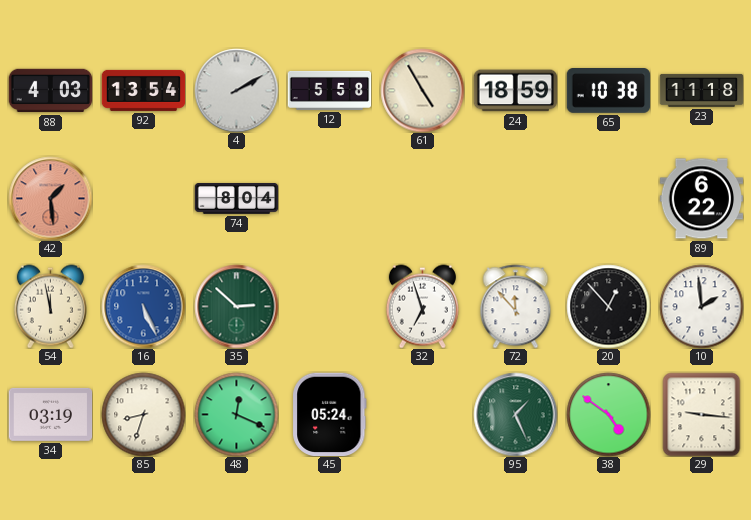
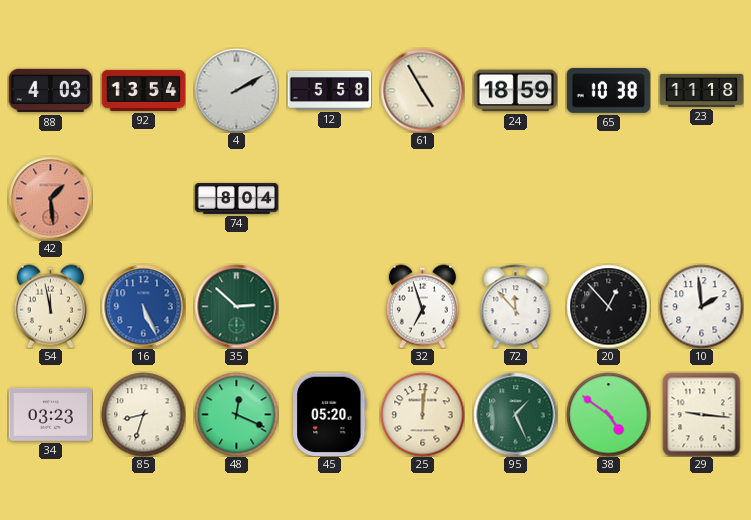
89: 6:22 -> none
34: 03:19 -> 03:23
45: 05:24 -> 05:20
25: none -> 12:01
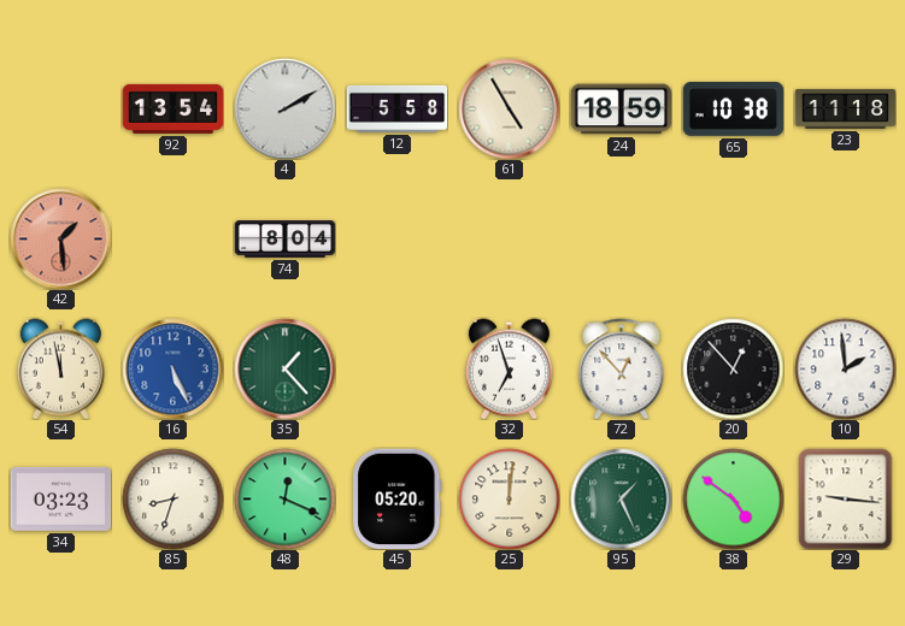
88: 4:03 -> none
35: 2:52 -> 1:23
72: 11:53 -> 12:53
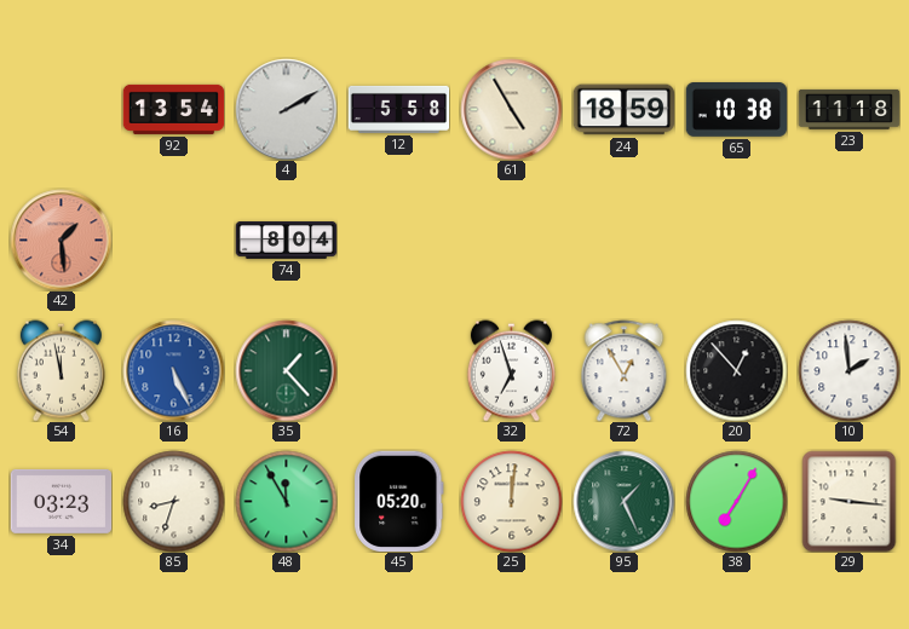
72: 12:53 -> 12:55
48: 12:19 -> 11:55
38: 4:51 -> 7:05
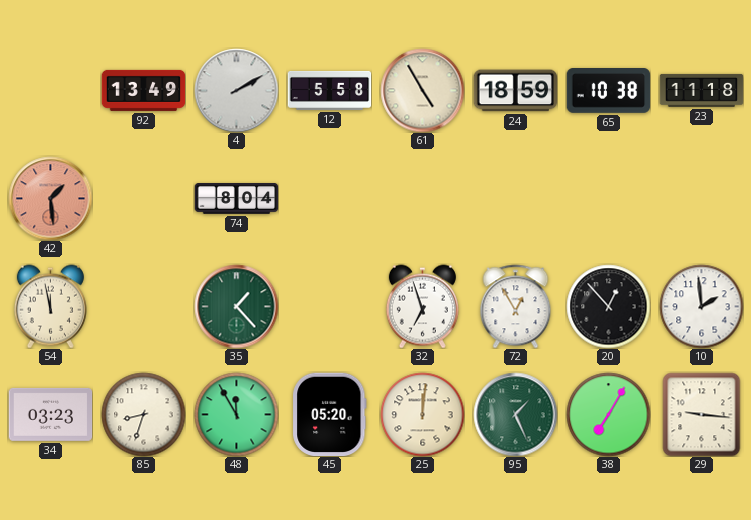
92: 13:54 -> 13:49
16: 5:26 -> none
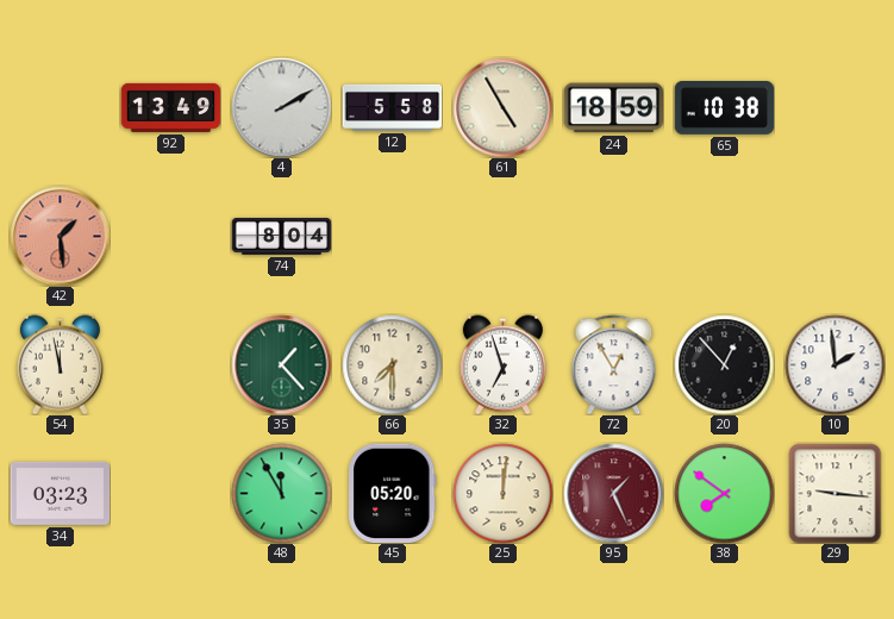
23: 11:18 -> none
66: none -> 7:30
85: 8:33 -> none
95 dial: green -> burgundy
38: 7:05 -> 7:51
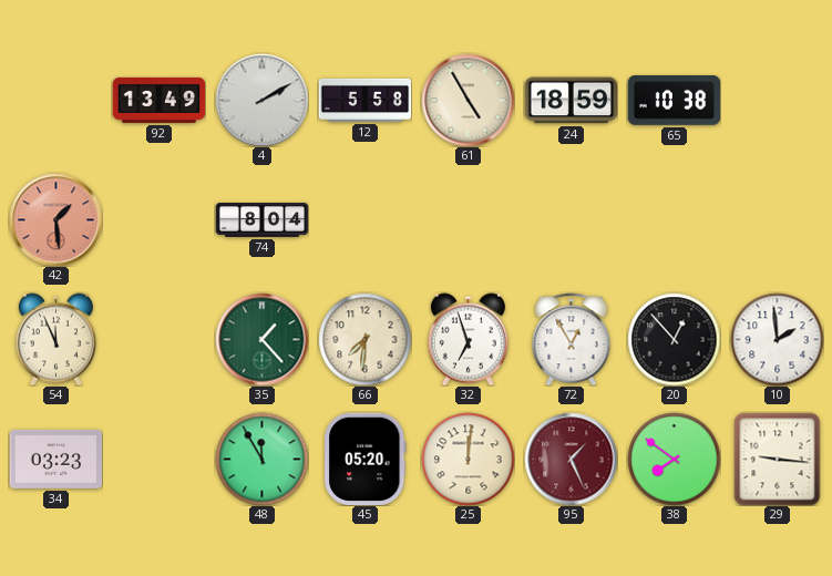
54: 11:58 -> 11:56
66: 7:30 -> 7:31
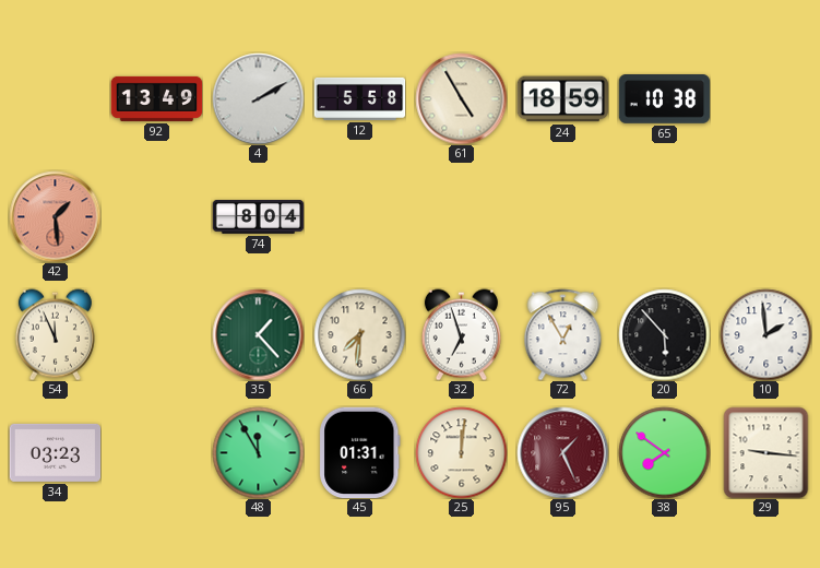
20: 12:53 -> 5:53
45: 05:20 -> 01:31
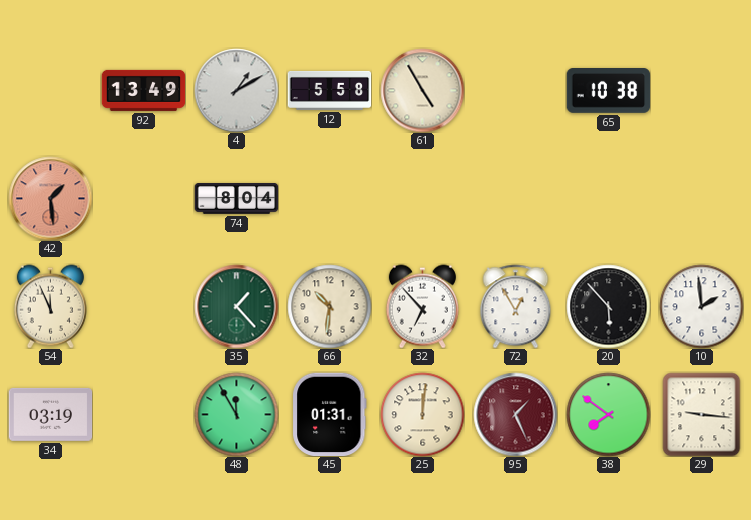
4: 2:10 -> 1:10
24: 18:59 -> none
66: 7:31 -> 10:31
32: 6:57 -> 6:53
34: 03:23 -> 03:19
